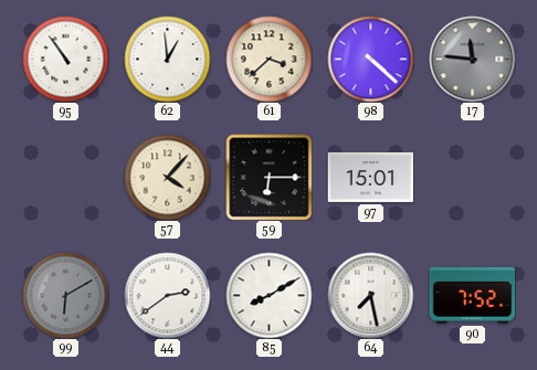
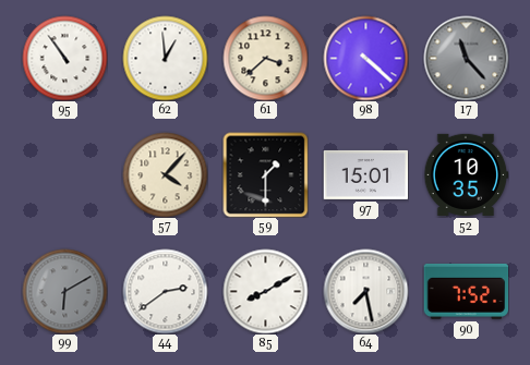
17: 11:46 -> 11:23
59: 6:15 -> 1:30
52: none -> 10:35
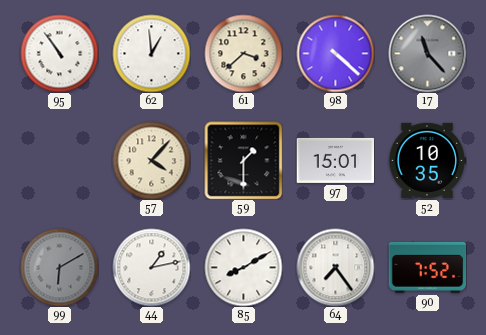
44: 2:39 -> 1:13
64: 7:28 -> 7:24
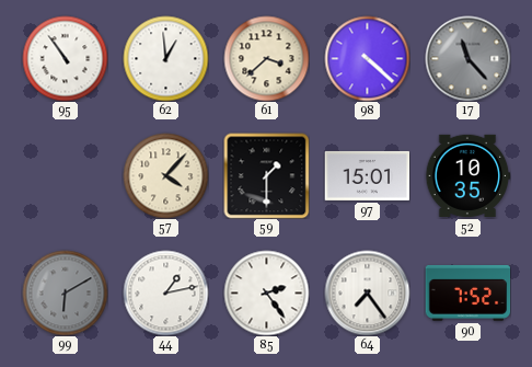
85: 8:10 -> 2:24
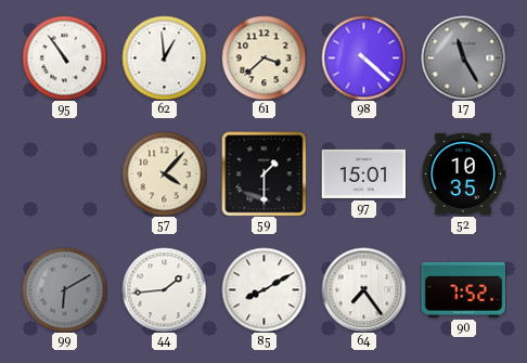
17: 11:23 -> 11:25
44: 1:13 -> 1:44
85: 2:24 -> 8:10
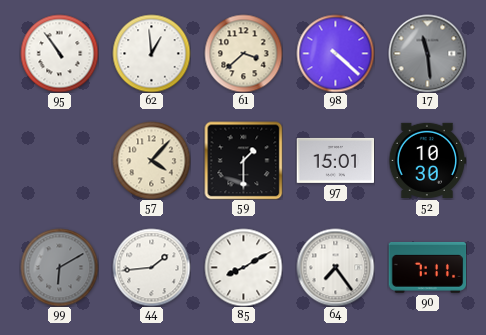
17: 11:25 -> 11:29
52: 10:35 -> 10:30
90: 7:52 -> 7:11
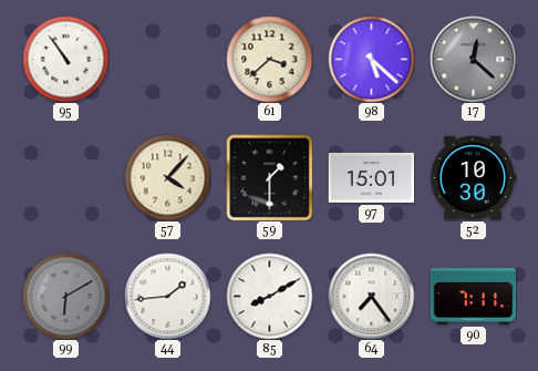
62: 12:59 -> none
98: 4:22 -> 5:22
17: 11:29 -> 12:22
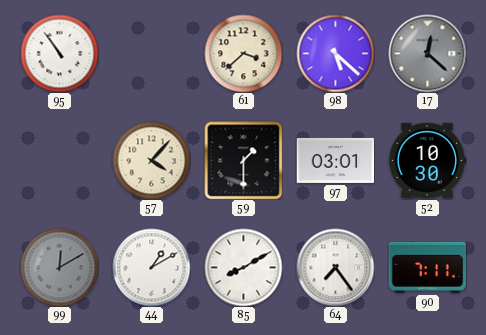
97: 15:01 -> 03:01
99: 6:10 -> 12:10
44: 1:44 -> 1:10
